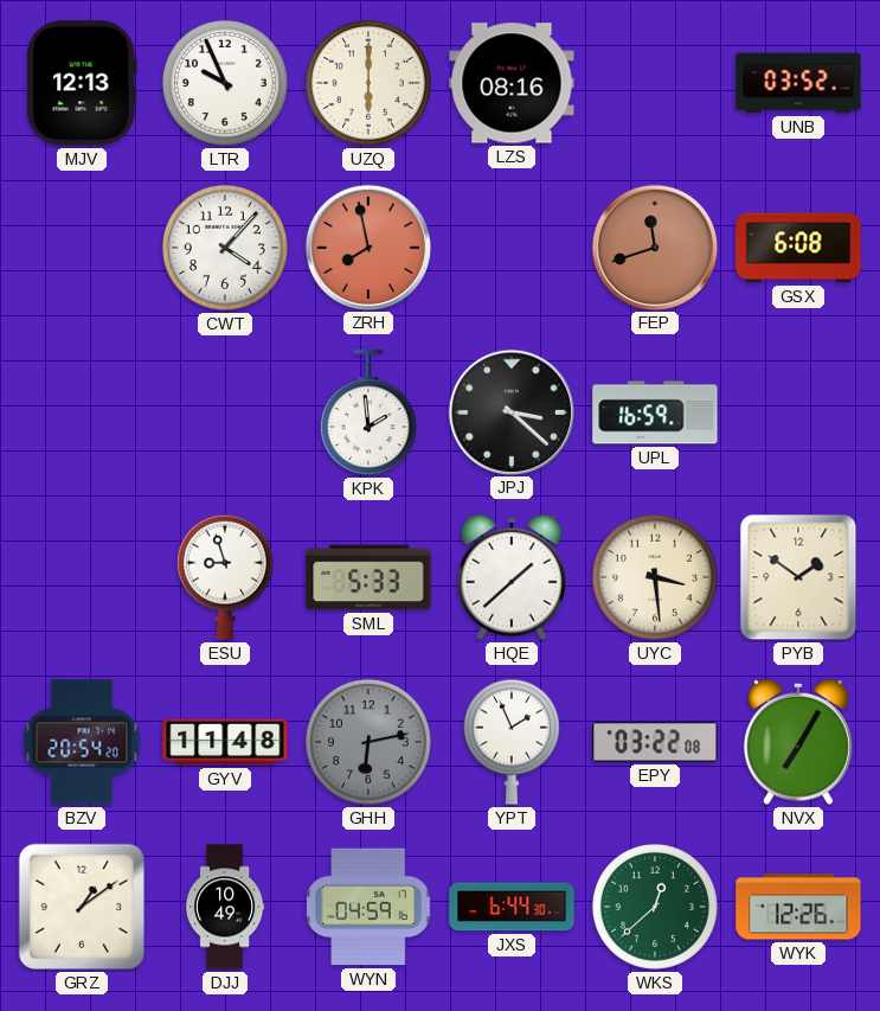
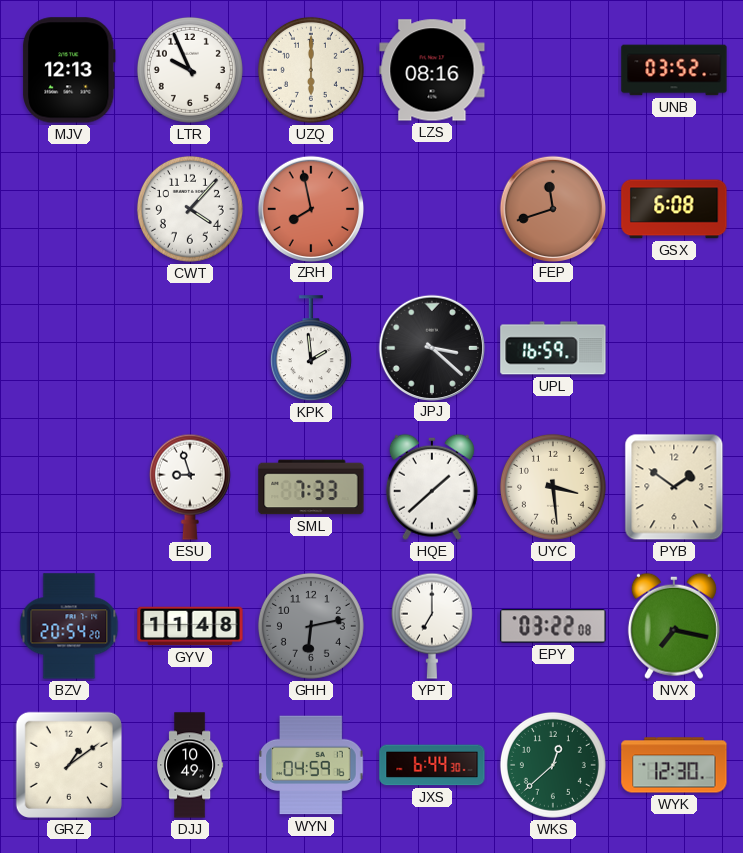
SML: 5:33 -> 7:33
YPT: 1:56 -> 7:00
NVX: 7:05 -> 7:17
WYK: 12:26 -> 12:30
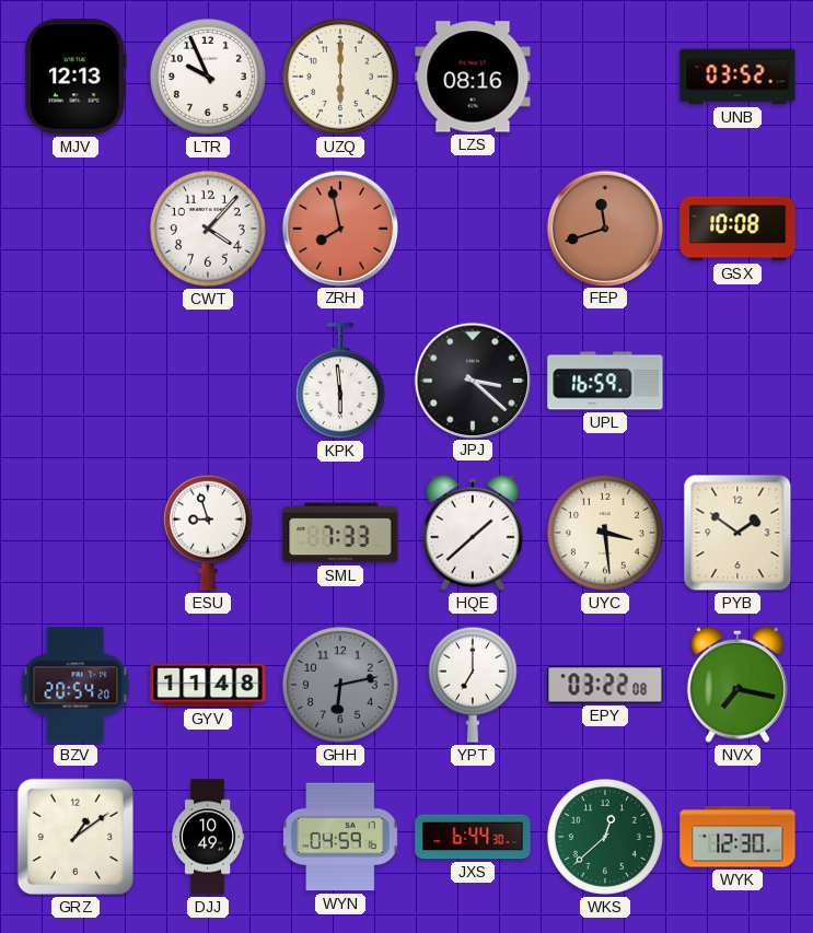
GSX: 6:08 -> 10:08
KPK: 1:59 -> 5:59
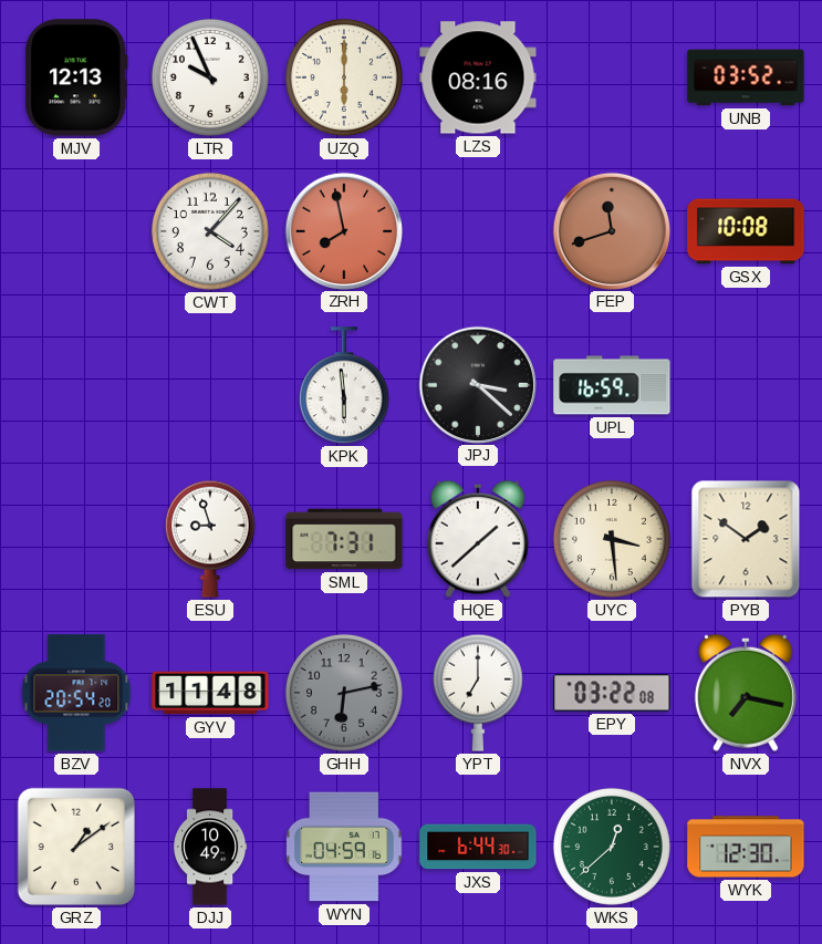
SML: 7:33 -> 7:31
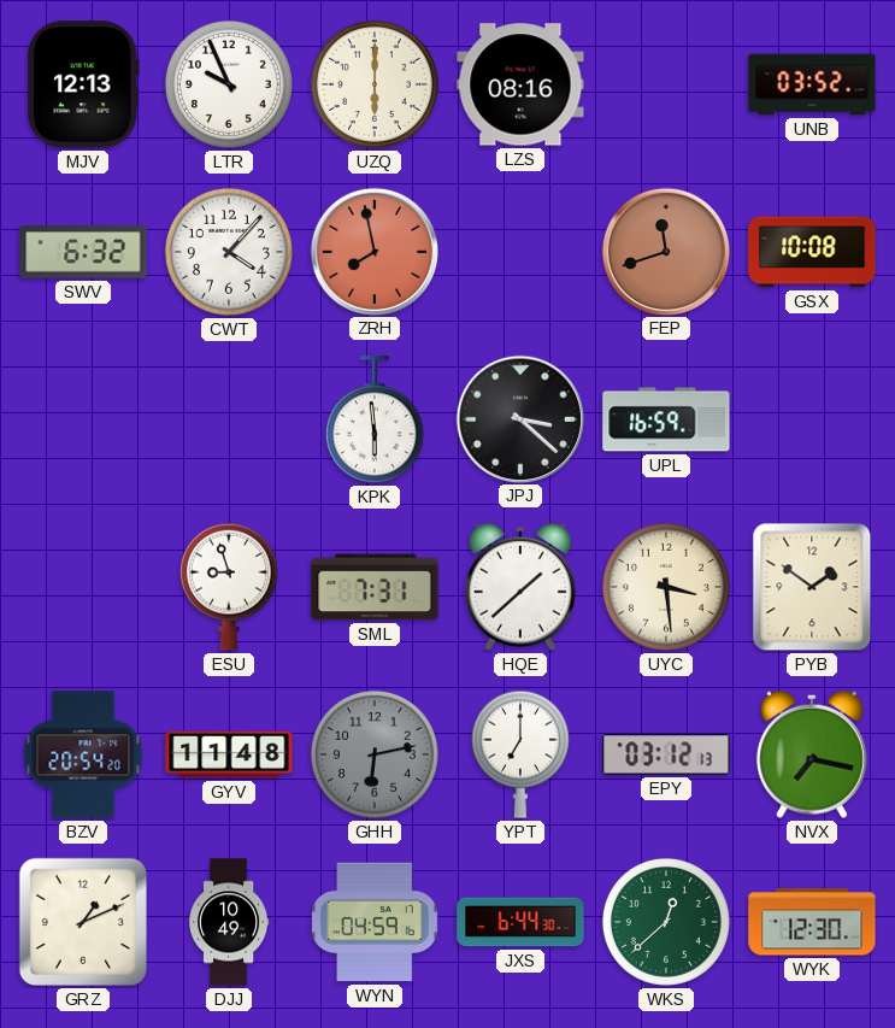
SWV: none -> 6:32
EPY: 03:22 -> 03:12
GRZ: 1:09 -> 1:11
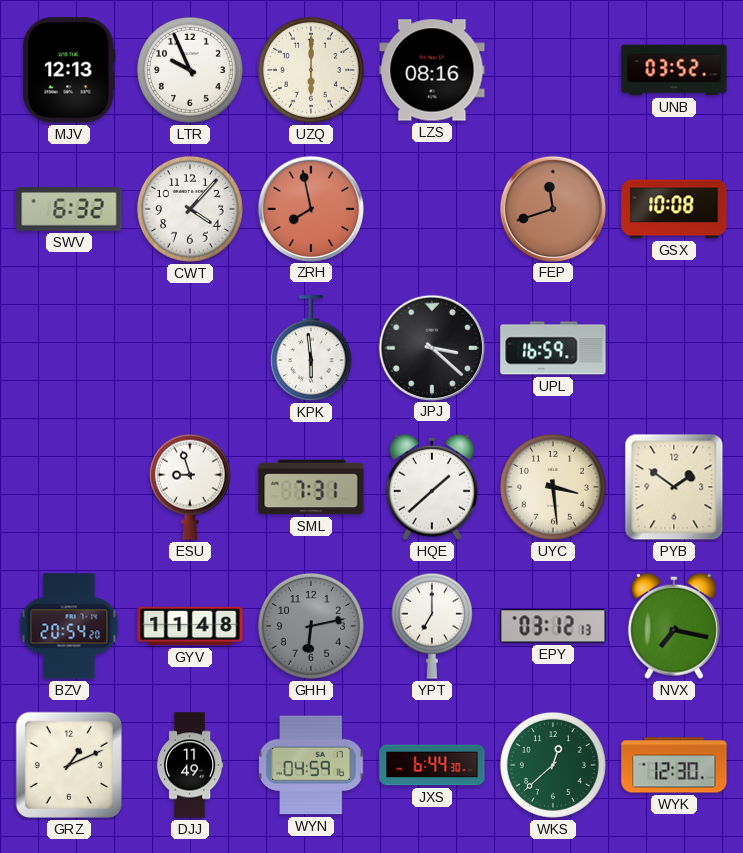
DJJ: 10:49 -> 11:49
